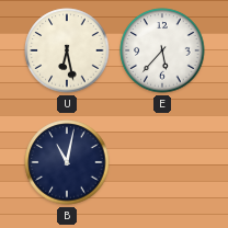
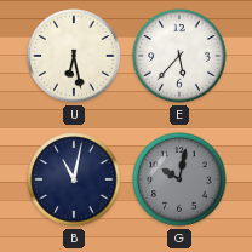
G: none -> 10:02
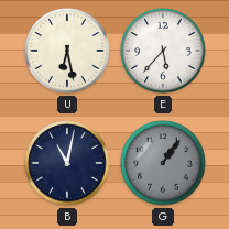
G: 10:02 -> 1:06
